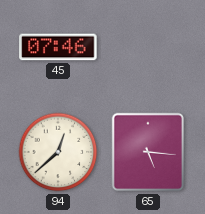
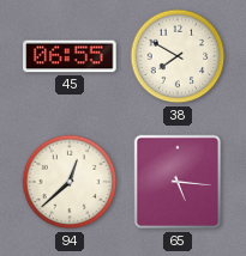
45: 07:46 -> 06:55
38: none -> 7:50
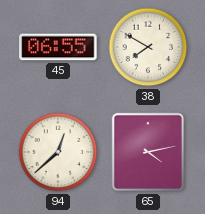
65: 5:16 -> 4:13
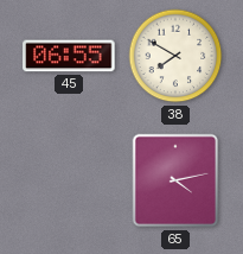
94: 12:38 -> none
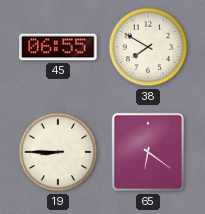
19: none -> 8:45
65: 4:13 -> 6:21
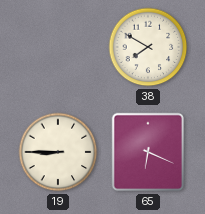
45: 06:55 -> none
65: 6:21 -> 6:19
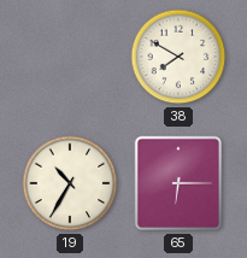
19: 8:45 -> 10:35
65: 6:19 -> 6:15
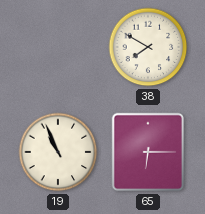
19: 10:35 -> 10:56
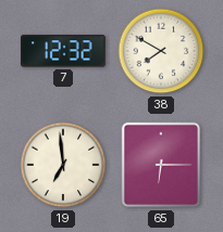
7: none -> 12:32
19: 10:56 -> 6:59
